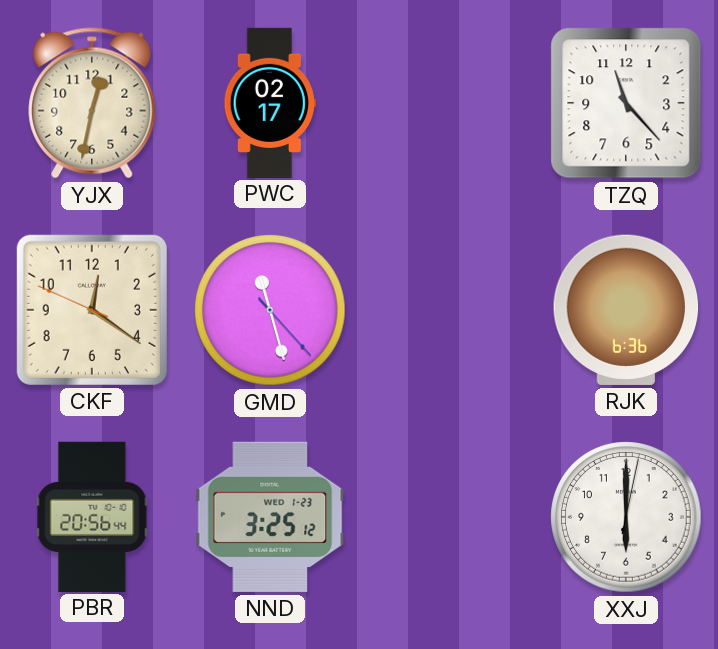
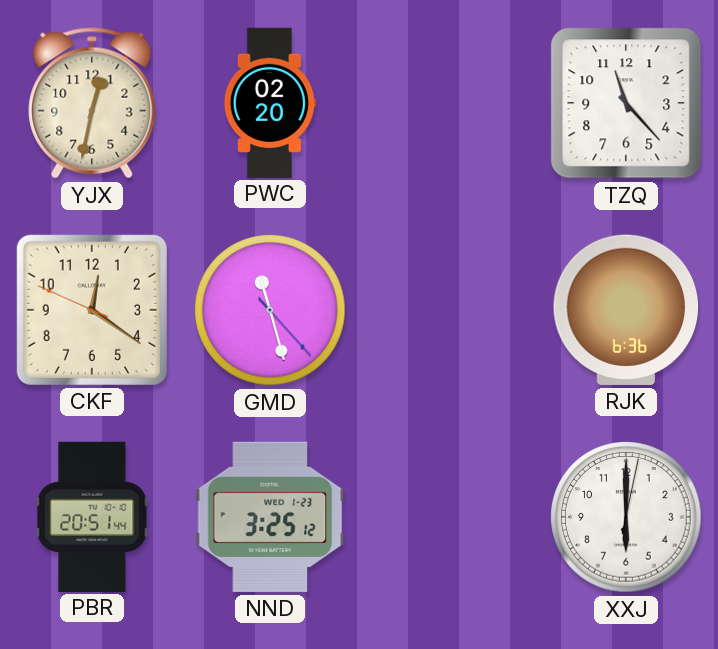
PWC: 02:17 -> 02:20
PBR: 20:56 -> 20:51
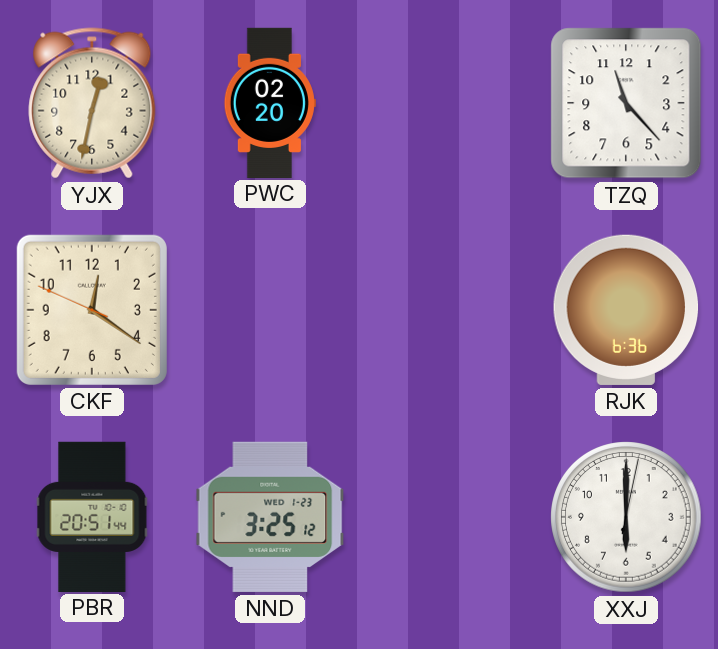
GMD: 11:27 -> none
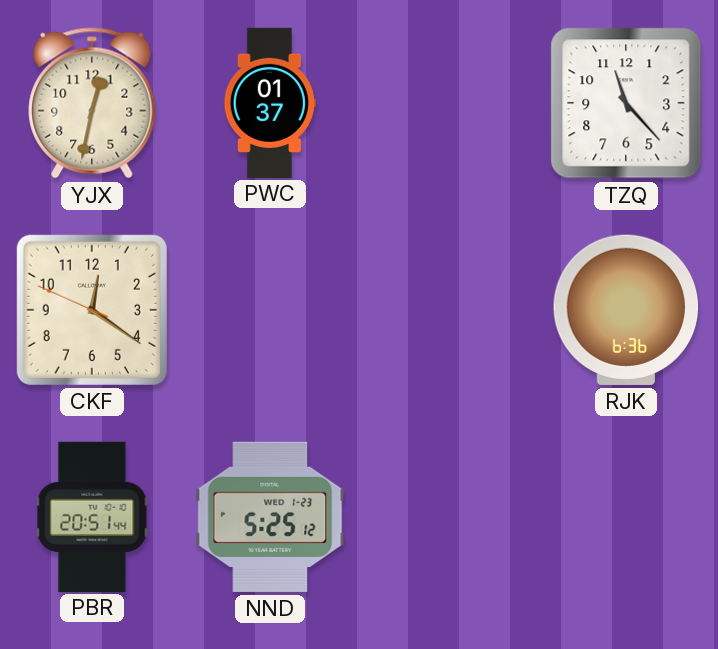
PWC: 02:20 -> 01:37
NND: 3:25 -> 5:25
XXJ: 6:00 -> none
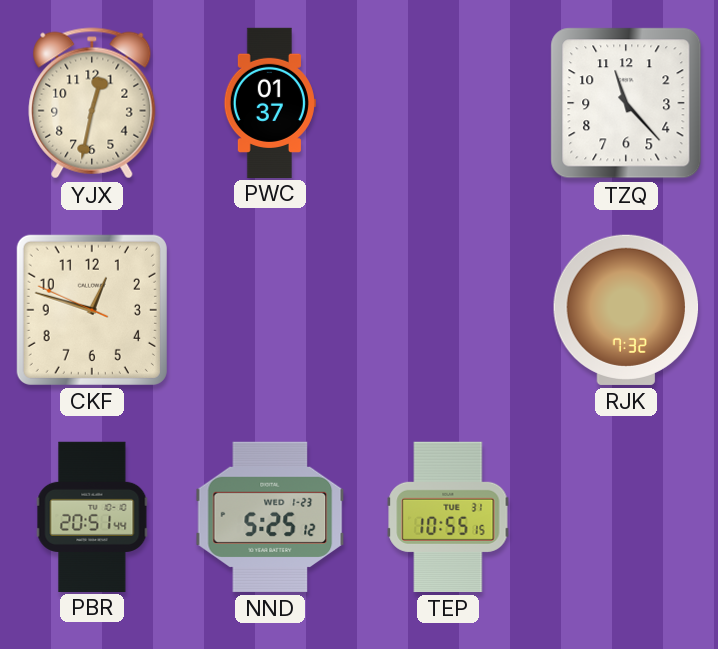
CKF: 12:20 -> 12:47
RJK: 6:36 -> 7:32
TEP: none -> 10:55
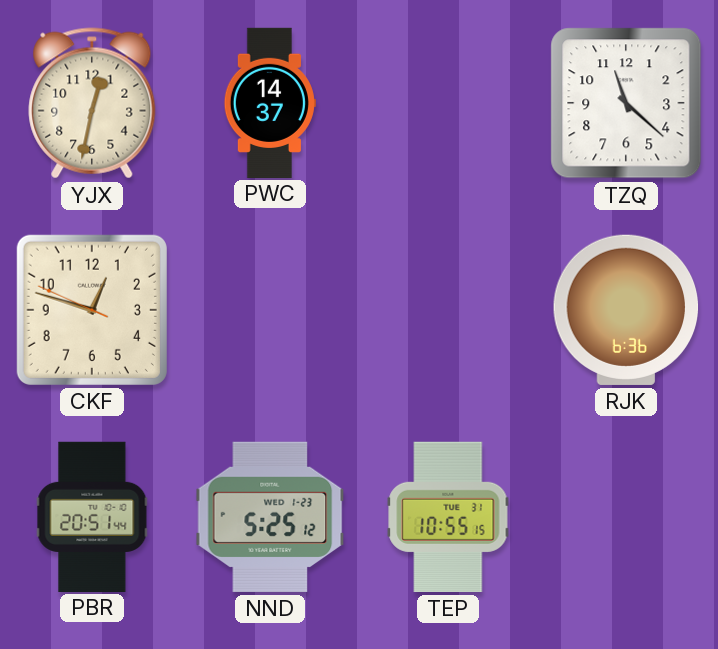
PWC: 01:37 -> 14:37
TZQ: 11:23 -> 11:22
RJK: 7:32 -> 6:36
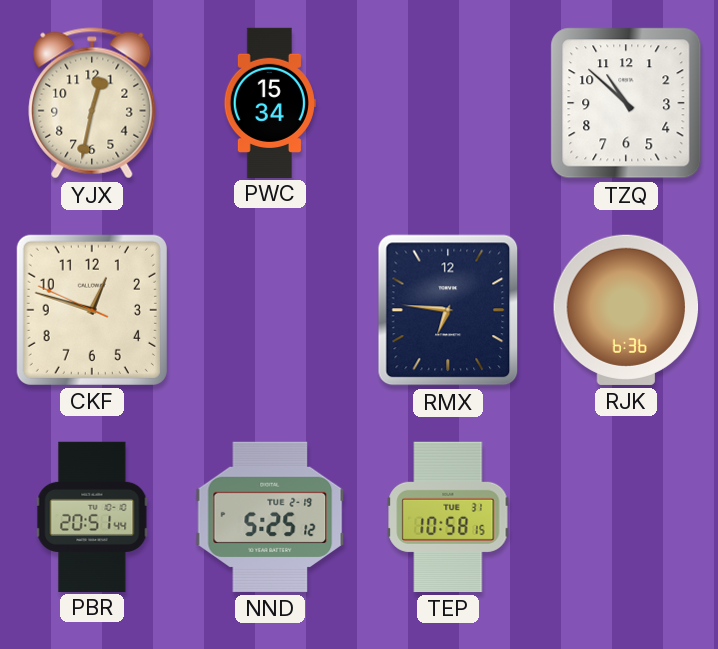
PWC: 14:37 -> 15:34
TZQ: 11:22 -> 10:52
RMX: none -> 6:46
NND date: WED 1-23 -> TUE 2-19
TEP: 10:55 -> 10:58
